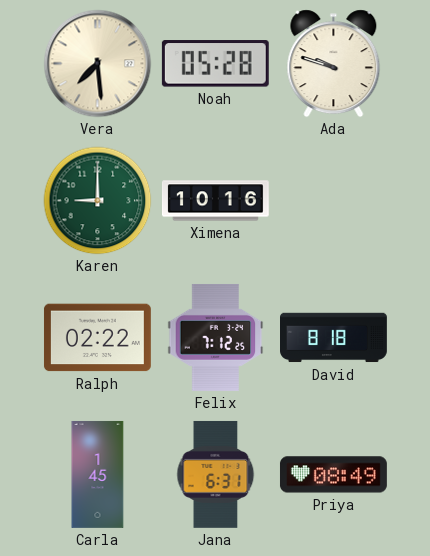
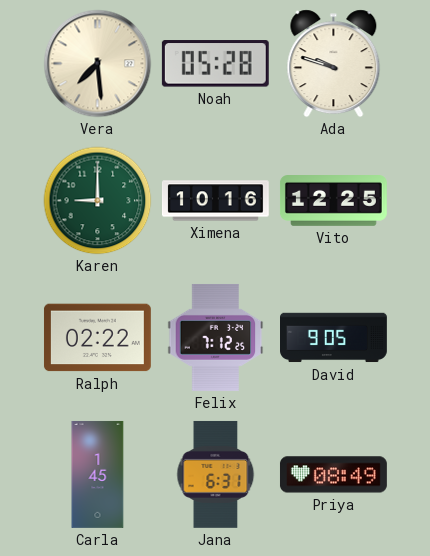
Vito: none -> 12:25
David: 8:18 -> 9:05
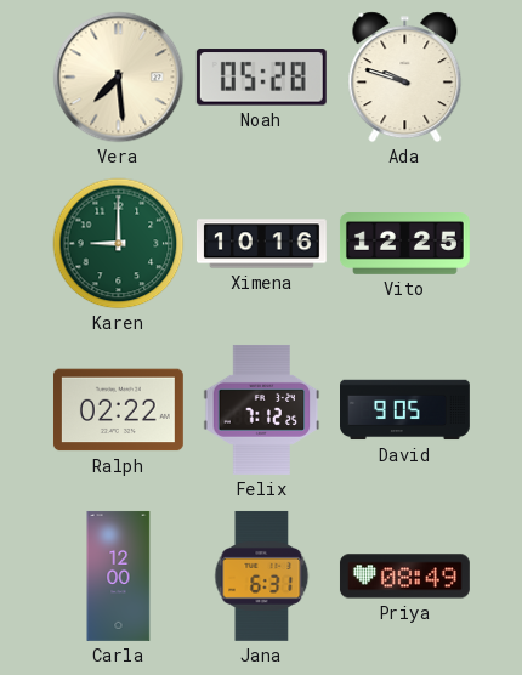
Carla: 1:45 -> 12:00
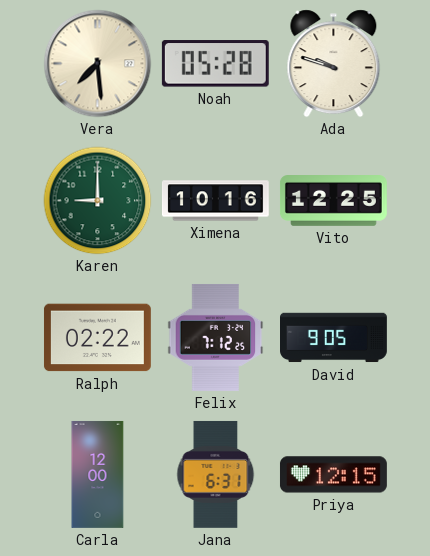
Priya: 08:49 -> 12:15
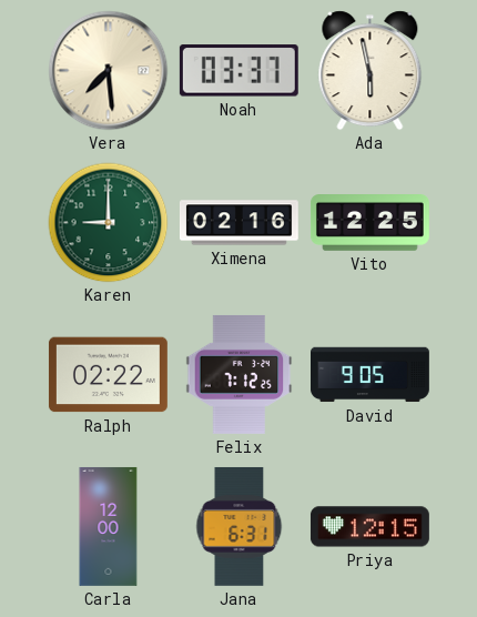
Noah: 05:28 -> 03:37
Ada: 9:48 -> 5:58
Ximena: 10:16 -> 02:16
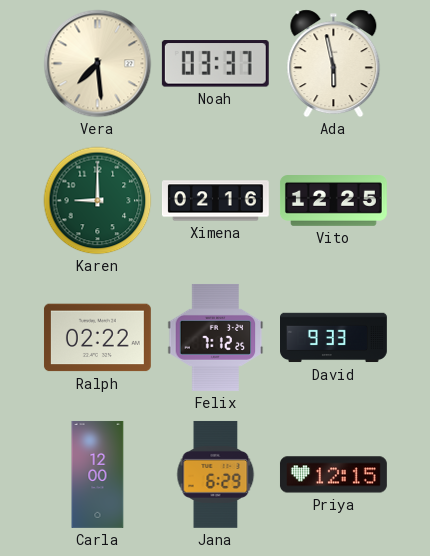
David: 9:05 -> 9:33
Jana: 6:31 -> 6:29
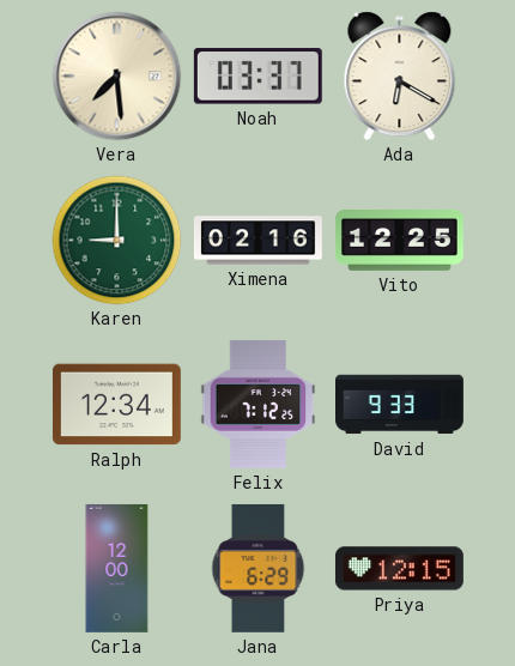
Ada: 5:58 -> 6:20
Ralph: 02:22 -> 12:34
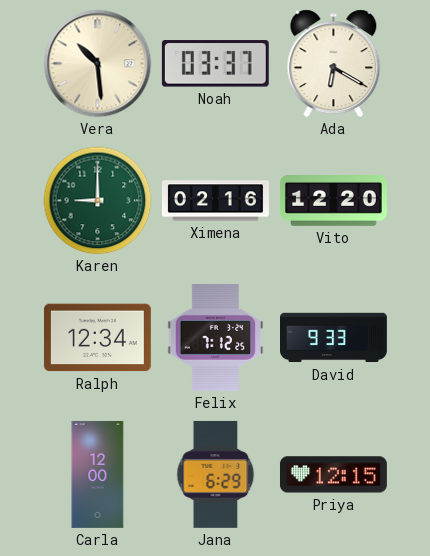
Vera: 7:29 -> 10:29
Vito: 12:25 -> 12:20
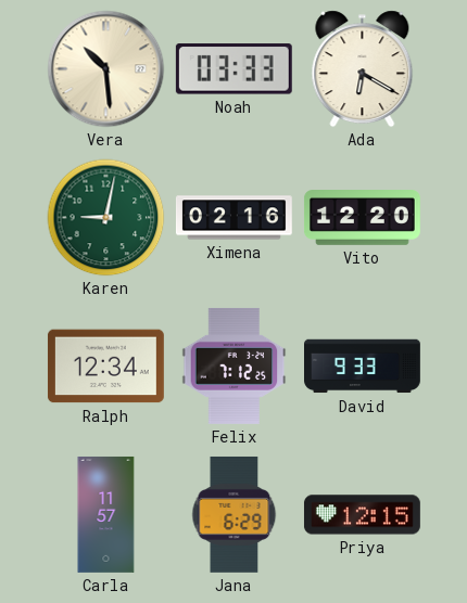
Noah: 03:37 -> 03:33
Karen: 9:00 -> 9:02
Carla: 12:00 -> 11:57
